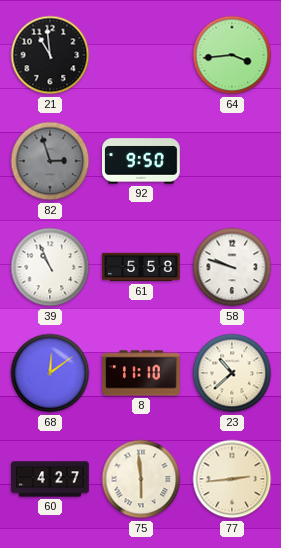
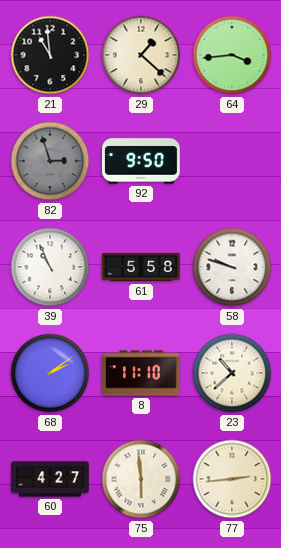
29: none -> 1:22
68: 12:09 -> 2:09
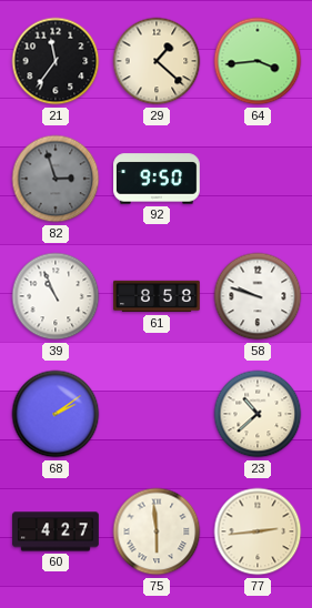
21: 10:59 -> 11:36
61: 5:58 -> 8:58
8: 11:10 -> none
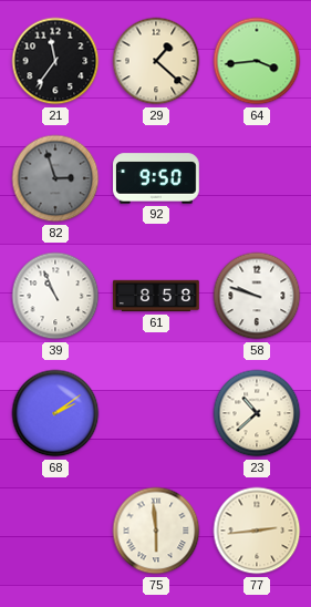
60: 4:27 -> none
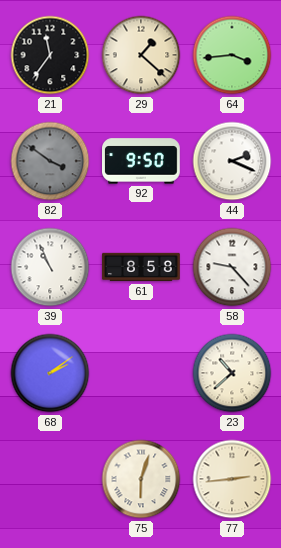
82: 2:57 -> 3:51
44: none -> 2:19
58: 9:48 -> 9:23
75: 5:59 -> 6:03
